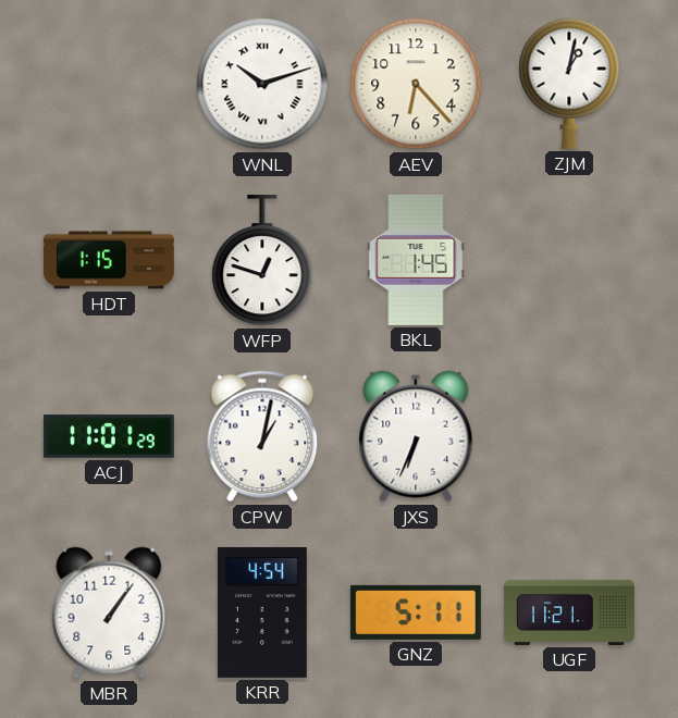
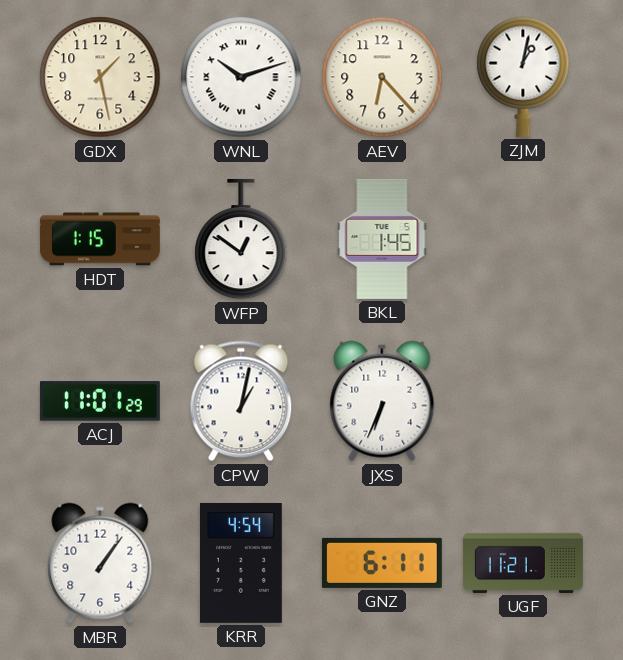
GDX: none -> 1:28
WFP: 12:48 -> 12:51
GNZ: 5:11 -> 6:11
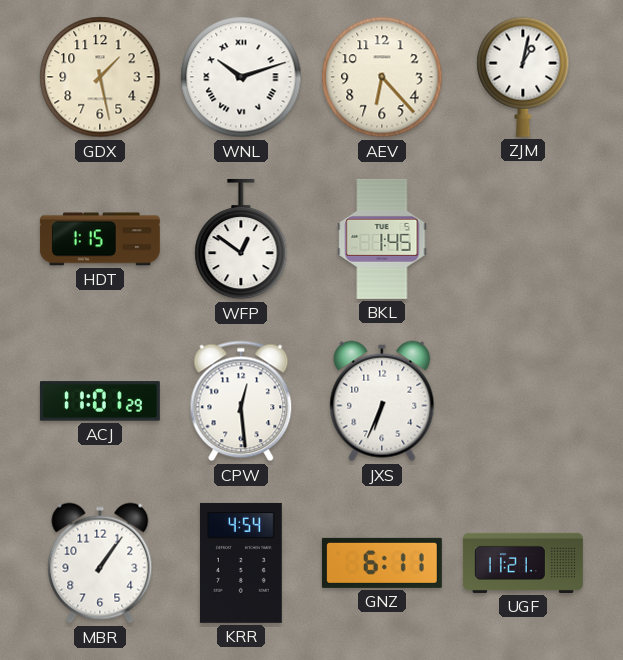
CPW: 1:02 -> 12:29
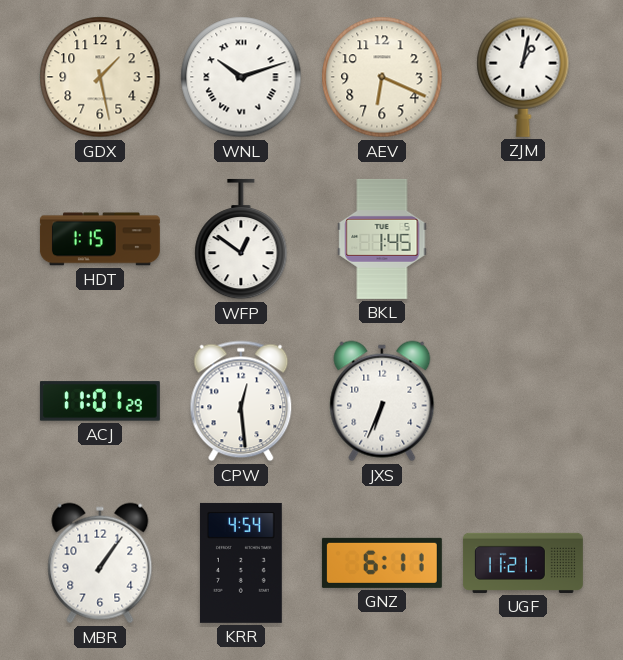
AEV: 6:23 -> 6:19
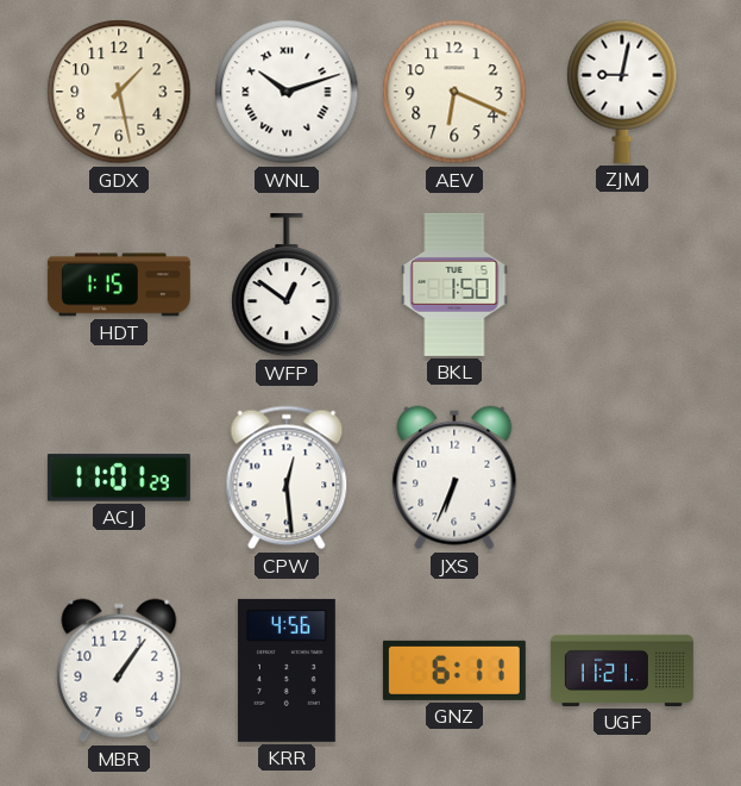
ZJM: 1:02 -> 9:02
BKL: 1:45 -> 1:50
KRR: 4:54 -> 4:56
